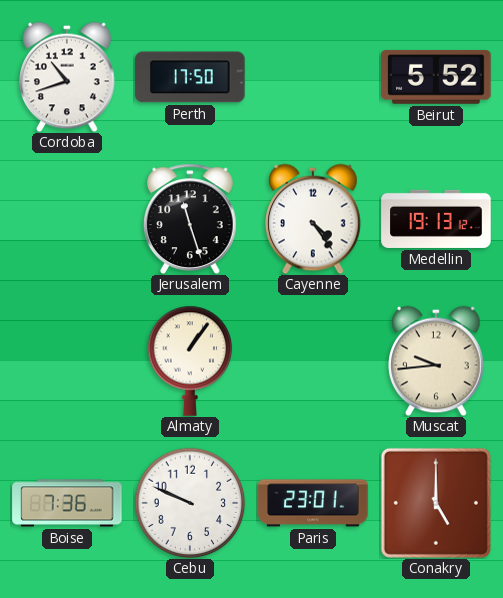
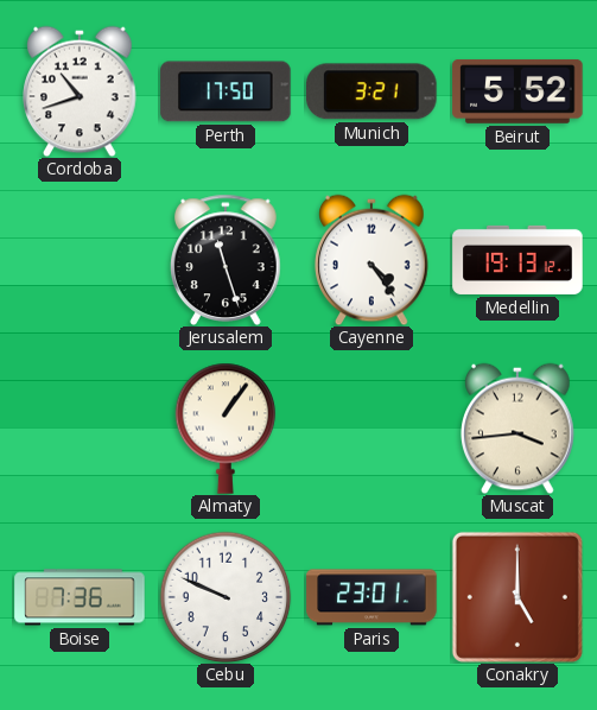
Munich: none -> 3:21
Muscat: 9:44 -> 3:44
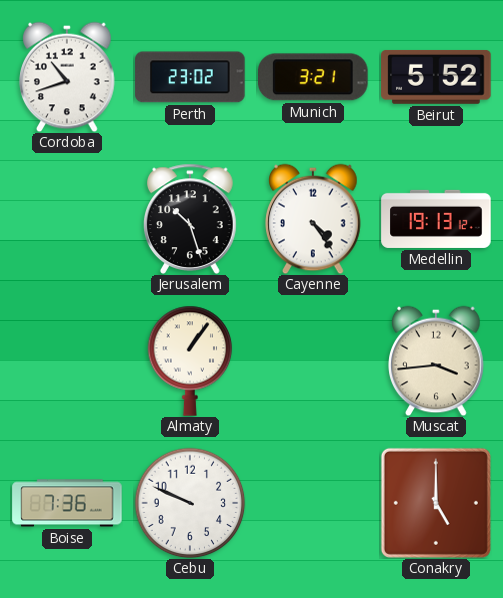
Perth: 17:50 -> 23:02
Jerusalem: 11:27 -> 10:27
Paris: 23:01 -> none
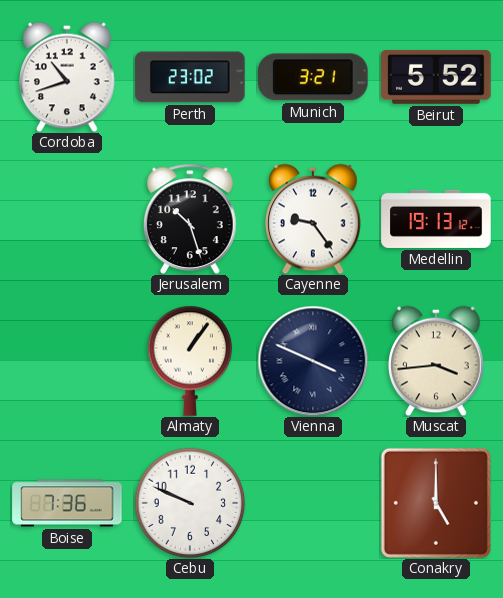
Cayenne: 4:24 -> 9:24
Vienna: none -> 3:49
